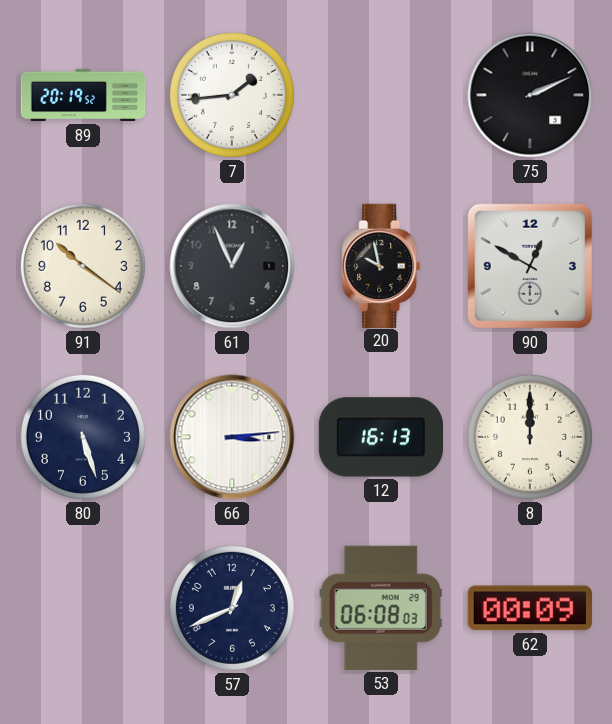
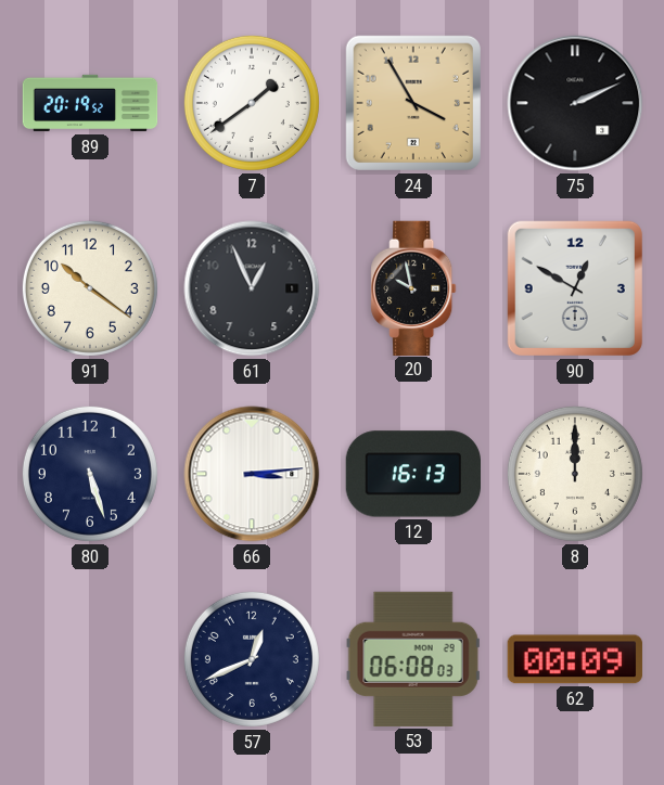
7: 1:44 -> 1:39
24: none -> 3:55
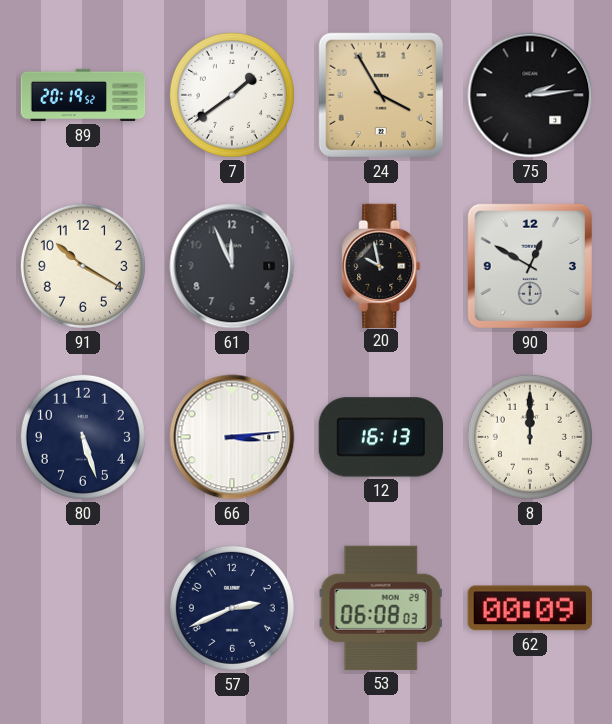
75: 2:11 -> 2:14
91: 10:21 -> 10:20
61: 12:56 -> 11:56
57: 12:41 -> 2:41
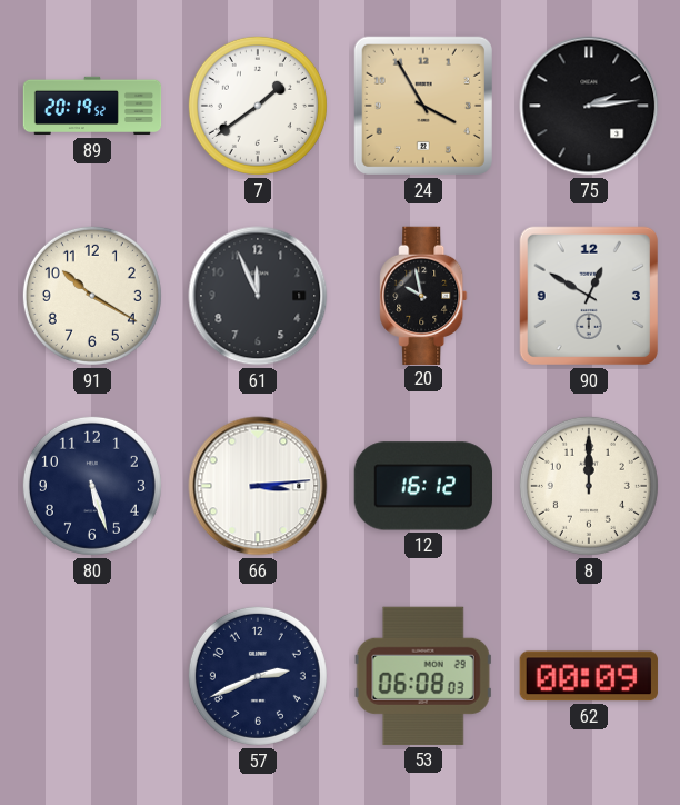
12: 16:13 -> 16:12
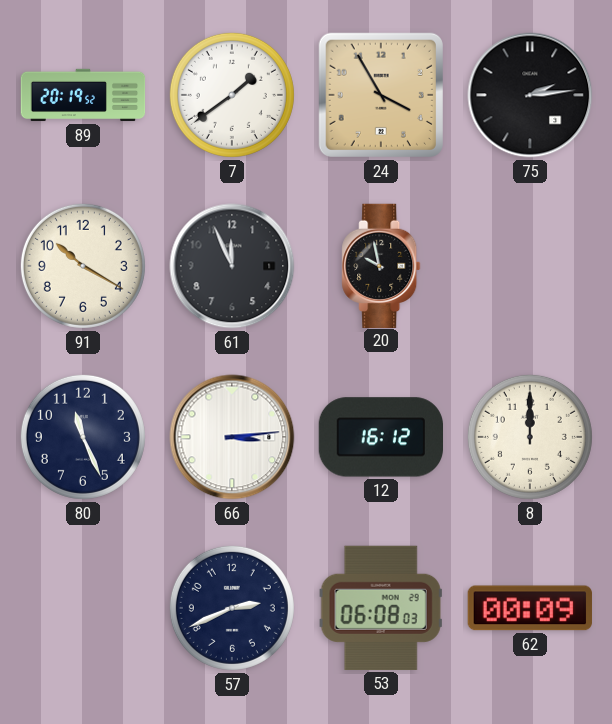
90: 12:50 -> none
80: 5:27 -> 11:26
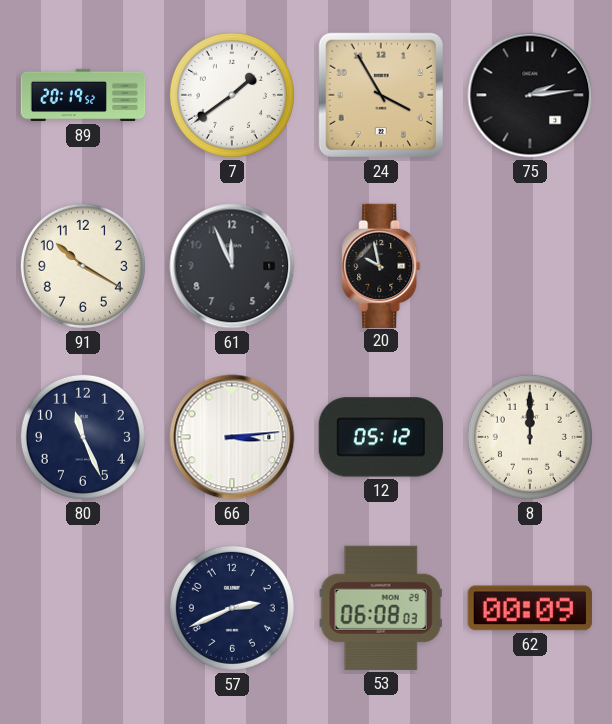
12: 16:12 -> 05:12
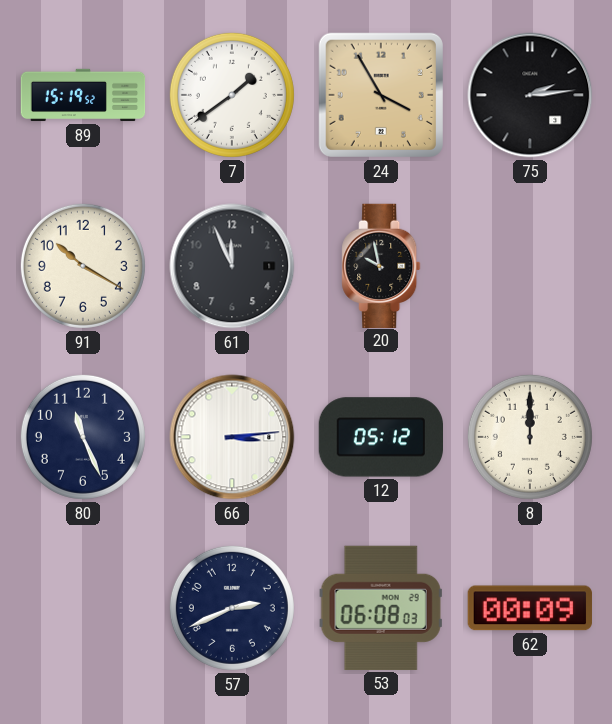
89: 20:19 -> 15:19
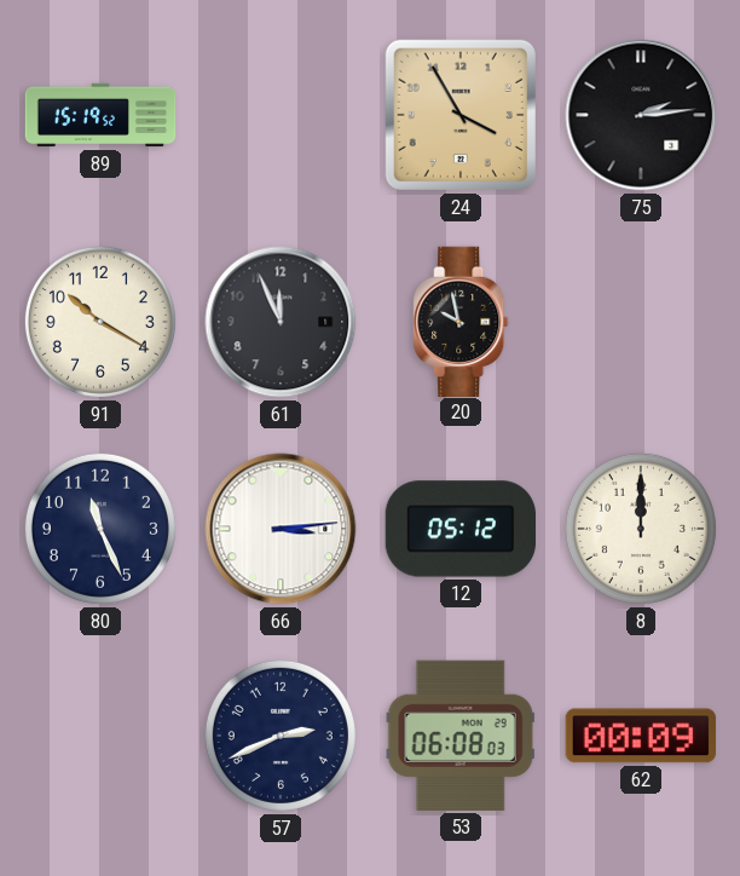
7: 1:39 -> none
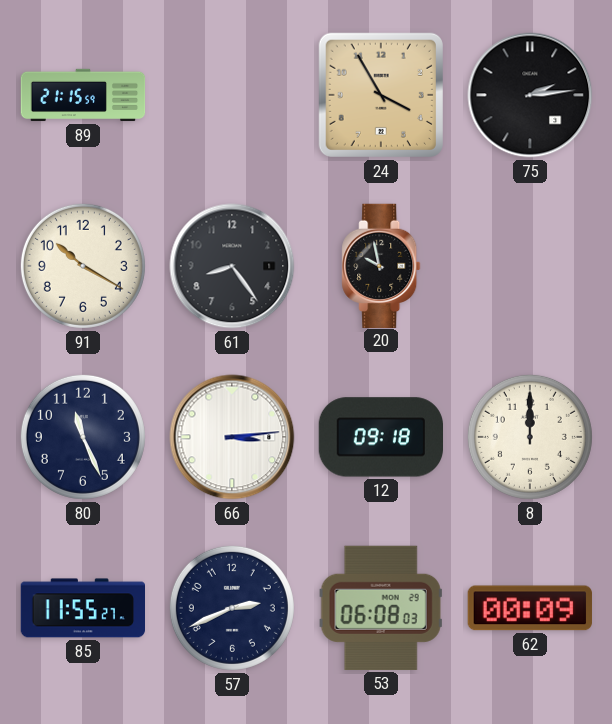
89: 15:19 -> 21:15
61: 11:56 -> 8:24
12: 05:12 -> 09:18
85: none -> 11:55
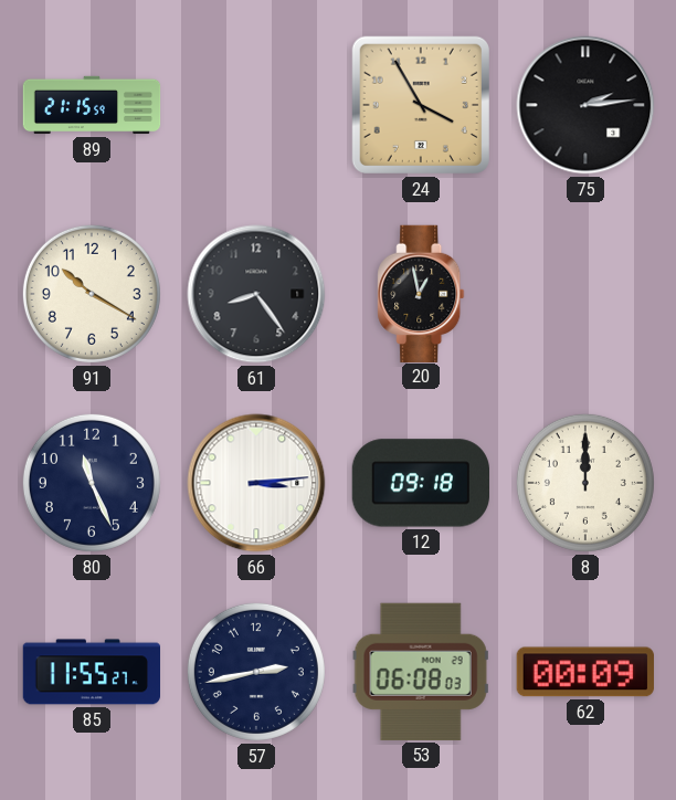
20: 9:58 -> 12:58
57: 2:41 -> 2:43
